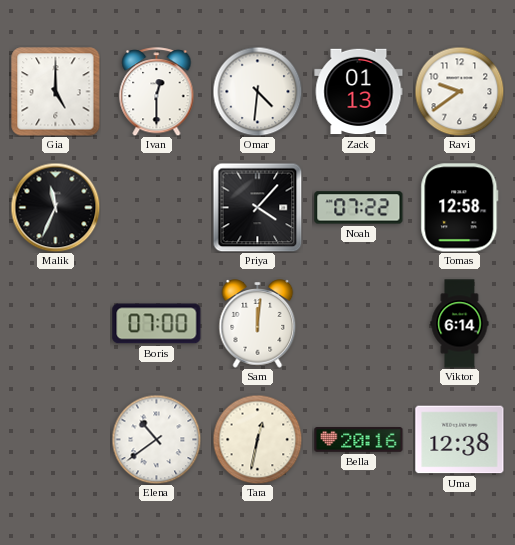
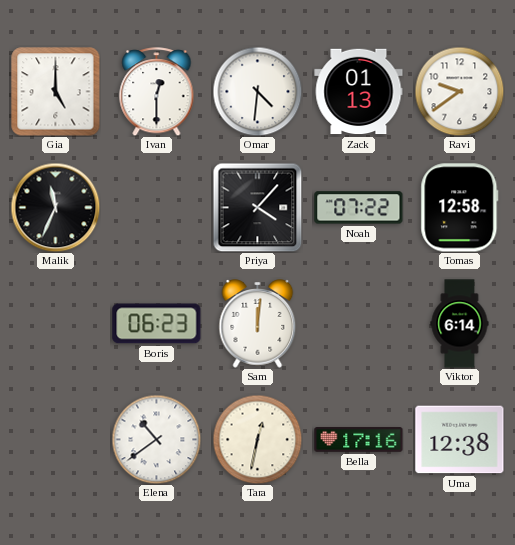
Boris: 07:00 -> 06:23
Bella: 20:16 -> 17:16
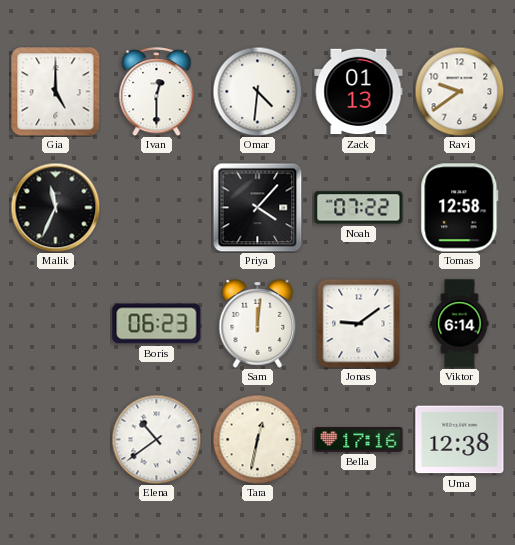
Jonas: none -> 9:09
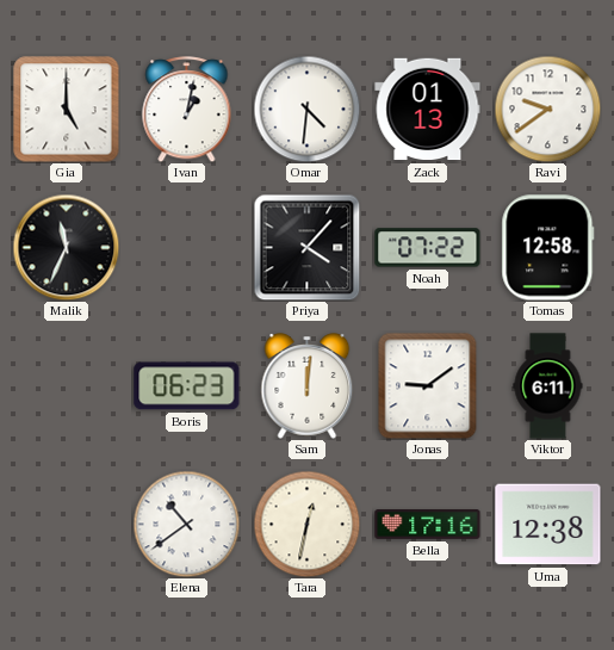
Ivan: 12:30 -> 1:02
Viktor: 6:14 -> 6:11
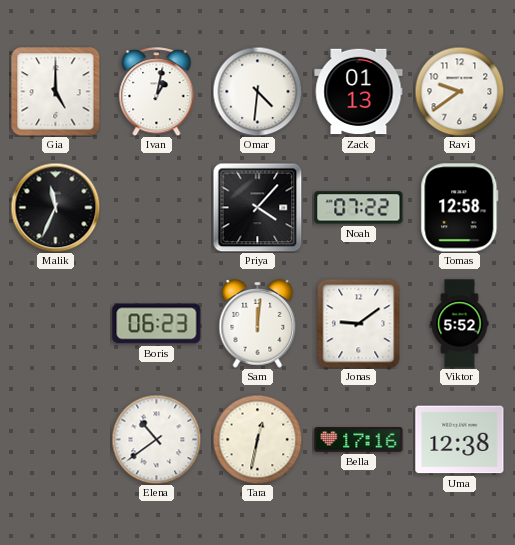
Viktor: 6:11 -> 5:52
